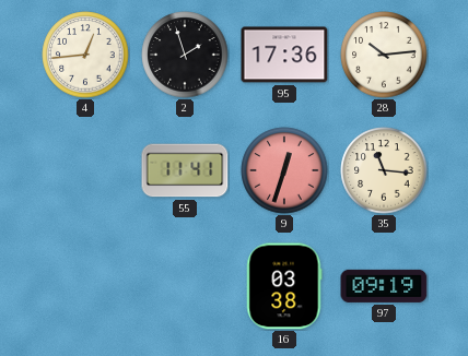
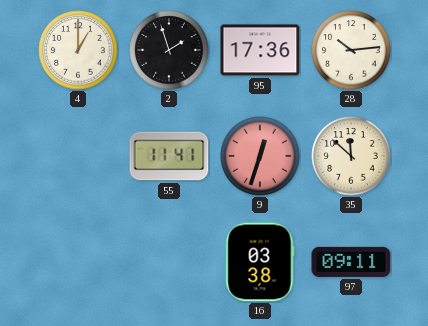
4: 12:44 -> 1:00
35: 11:16 -> 11:52
97: 09:19 -> 09:11
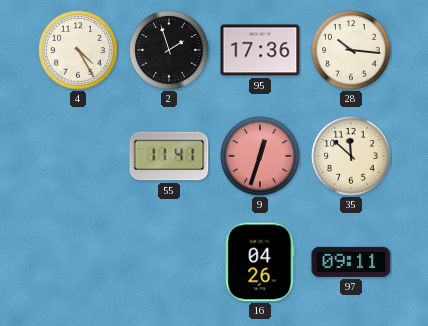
4: 1:00 -> 4:25
28: 10:14 -> 10:16
16: 03:38 -> 04:26
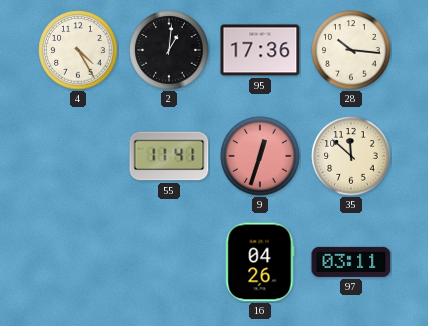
2: 1:57 -> 1:01
97: 09:11 -> 03:11
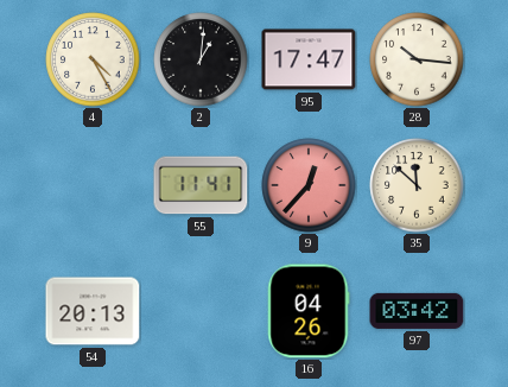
95: 17:36 -> 17:47
9: 12:33 -> 12:37
54: none -> 20:13
97: 03:11 -> 03:42
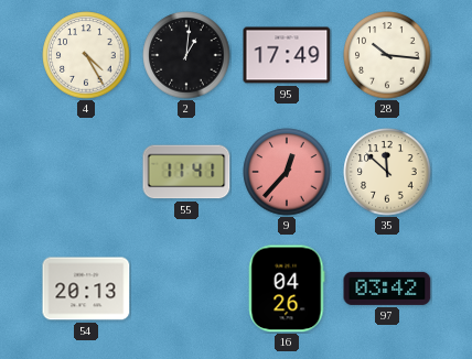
95: 17:47 -> 17:49
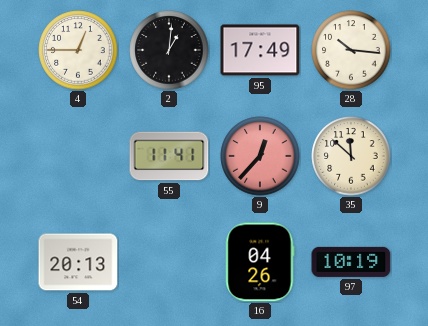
4: 4:25 -> 12:45
97: 03:42 -> 10:19
